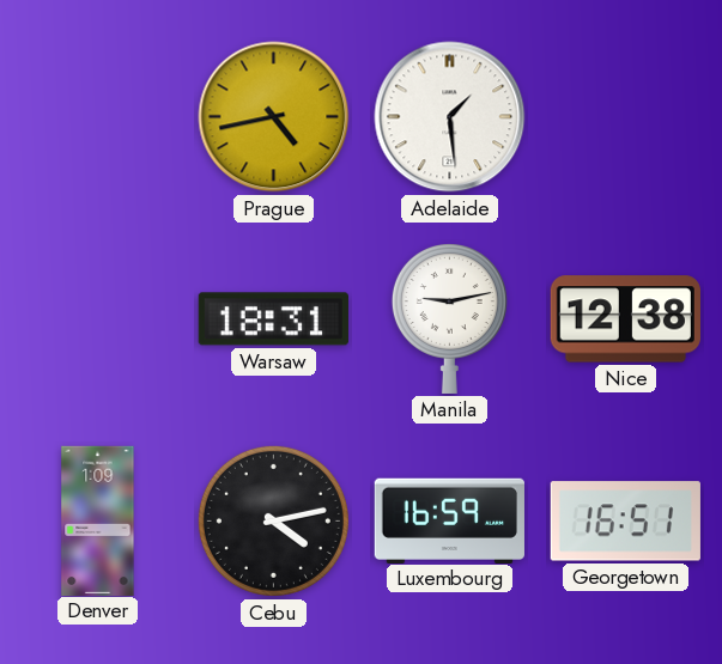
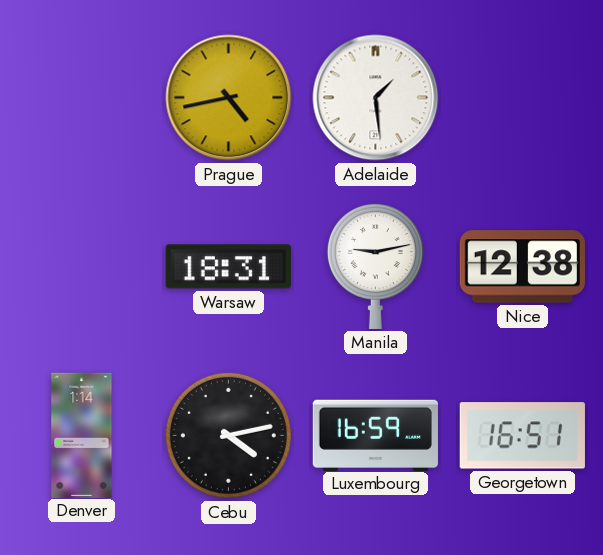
Denver: 1:09 -> 1:14
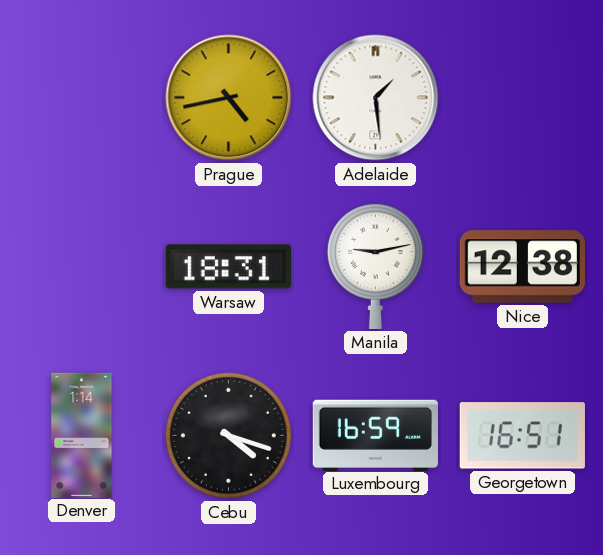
Cebu: 4:13 -> 4:18
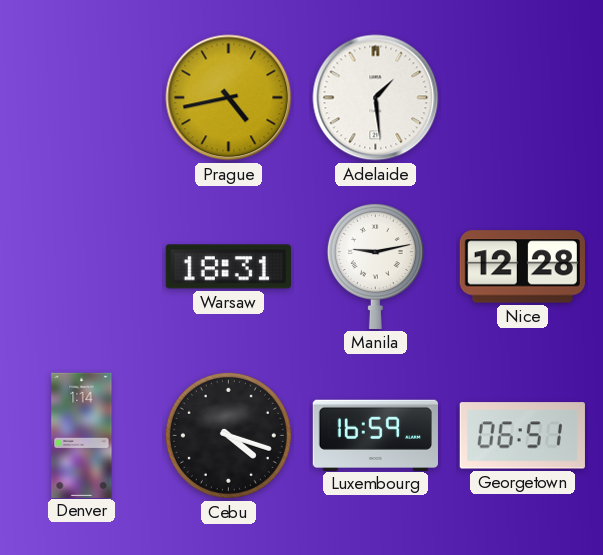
Nice: 12:38 -> 12:28
Georgetown: 16:51 -> 06:51
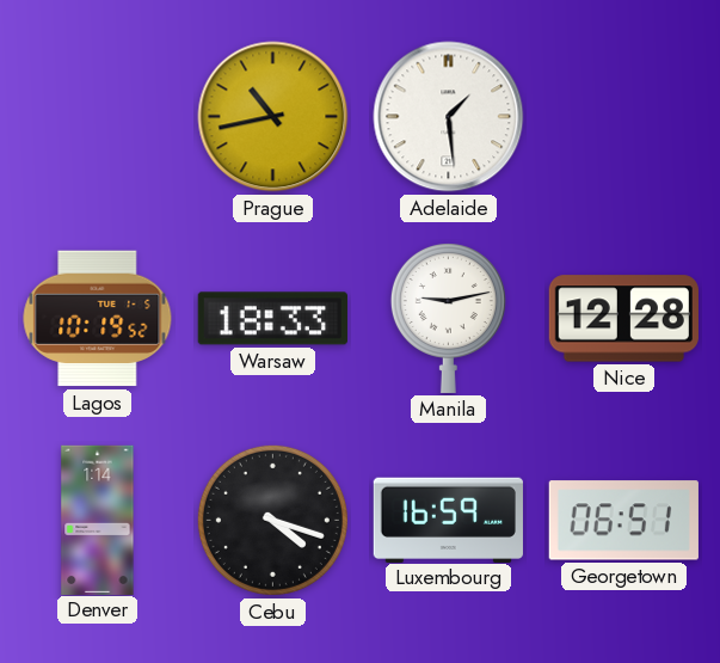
Prague: 4:43 -> 10:43
Lagos: none -> 10:19
Warsaw: 18:31 -> 18:33
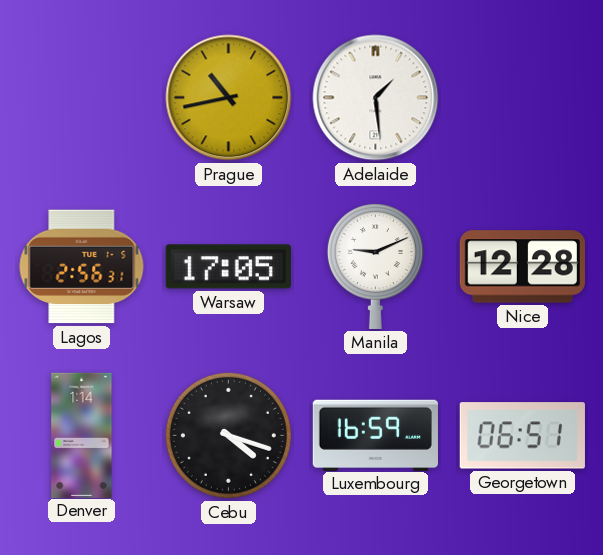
Lagos: 10:19 -> 2:56
Warsaw: 18:33 -> 17:05
Manila: 9:13 -> 9:11
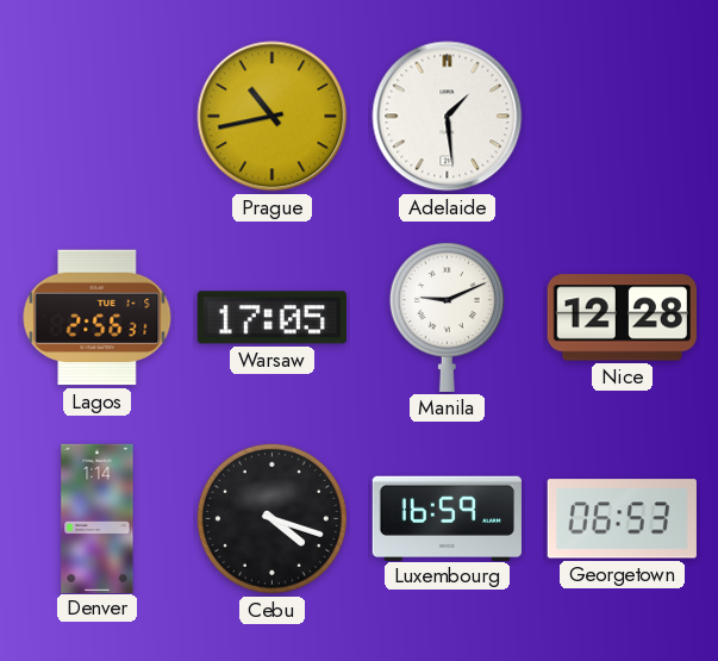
Georgetown: 06:51 -> 06:53
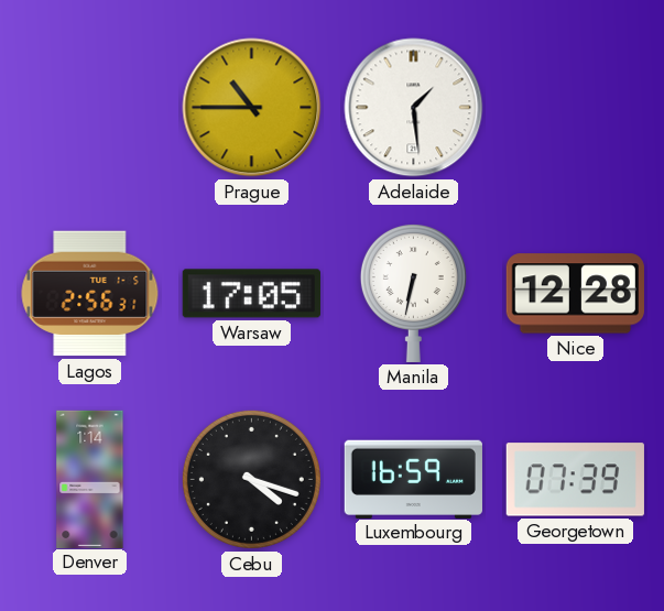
Prague: 10:43 -> 10:45
Manila: 9:11 -> 6:32
Georgetown: 06:53 -> 07:39
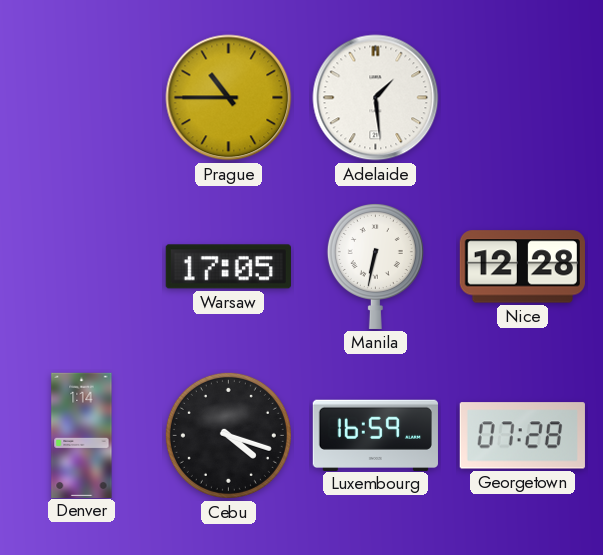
Lagos: 2:56 -> none
Georgetown: 07:39 -> 07:28
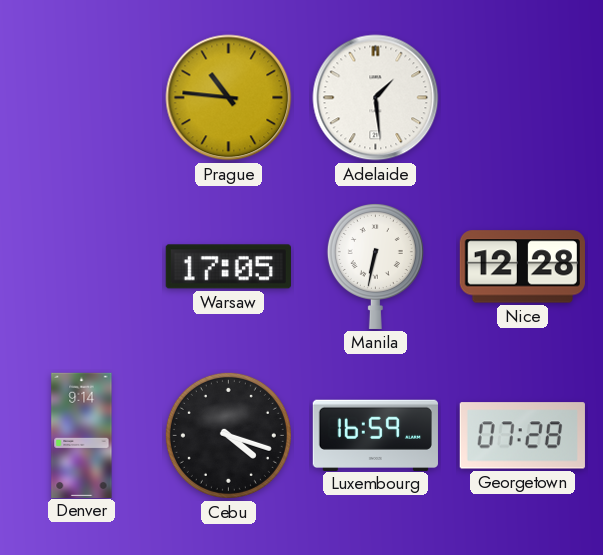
Prague: 10:45 -> 10:46
Denver: 1:14 -> 9:14
